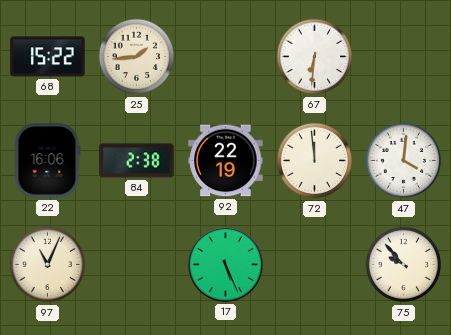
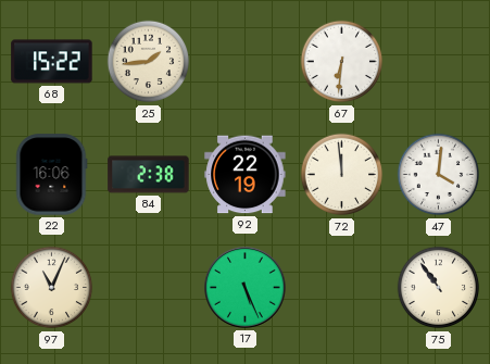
75: 9:53 -> 10:54
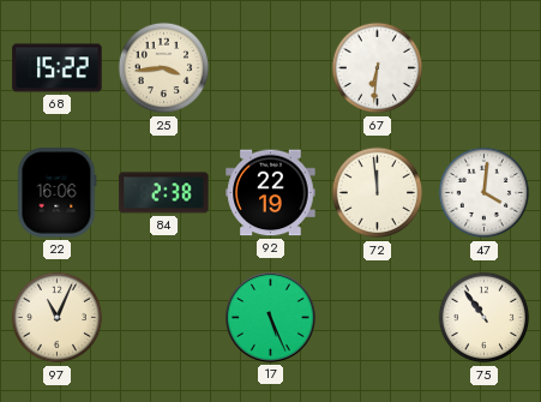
25: 1:44 -> 3:44
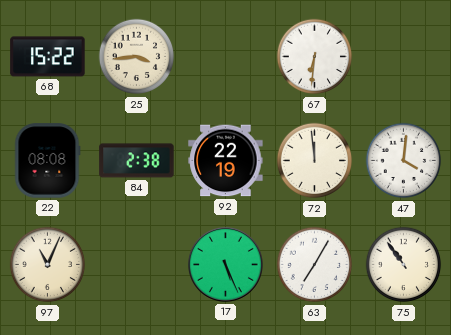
22: 16:06 -> 08:08
63: none -> 7:05
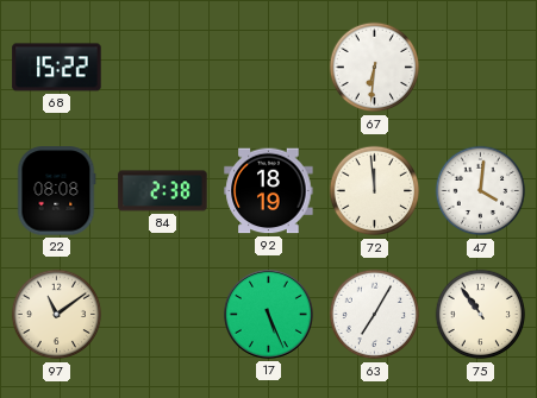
25: 3:44 -> none
92: 22:19 -> 18:19
97: 11:04 -> 11:09
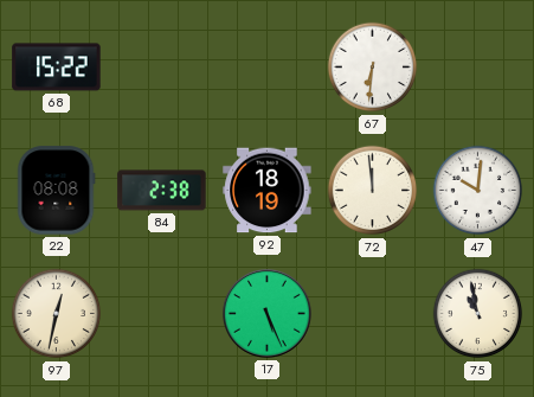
47: 4:01 -> 10:01
97: 11:09 -> 12:32
63: 7:05 -> none
75: 10:54 -> 10:58
